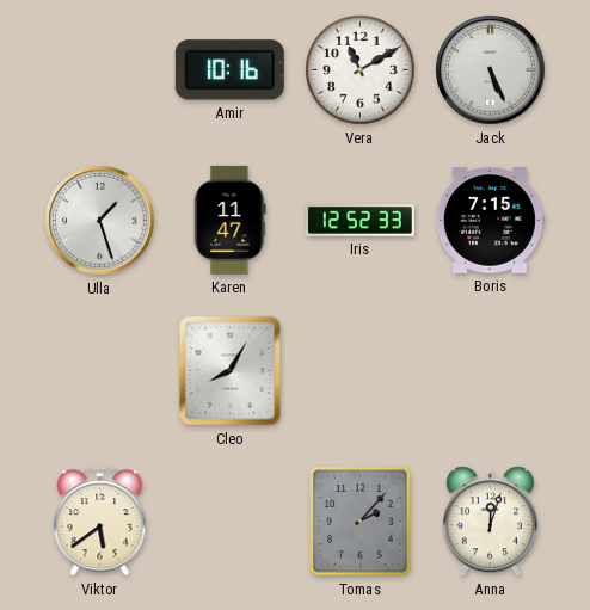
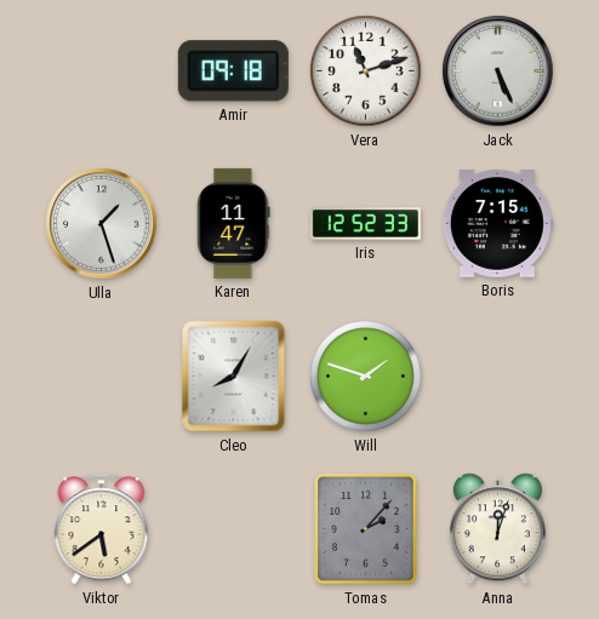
Amir: 10:16 -> 09:18
Vera: 11:10 -> 11:12
Will: none -> 1:48
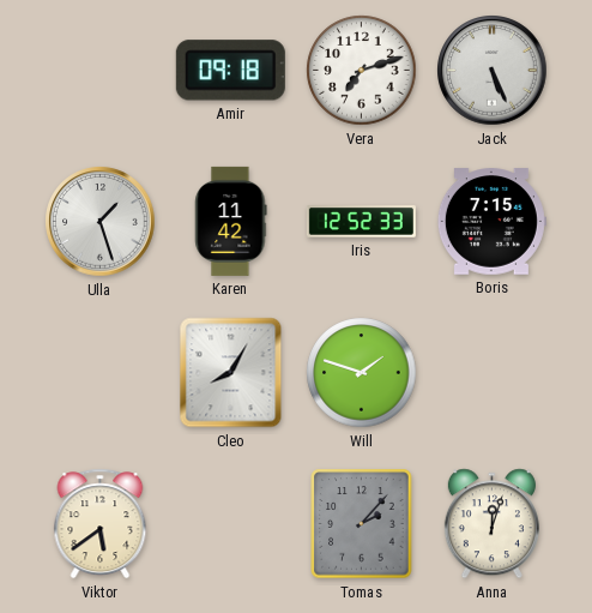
Vera: 11:12 -> 7:12
Karen: 11:47 -> 11:42
